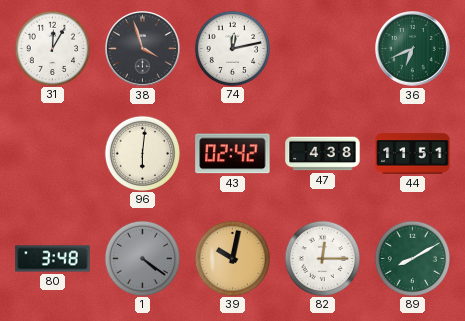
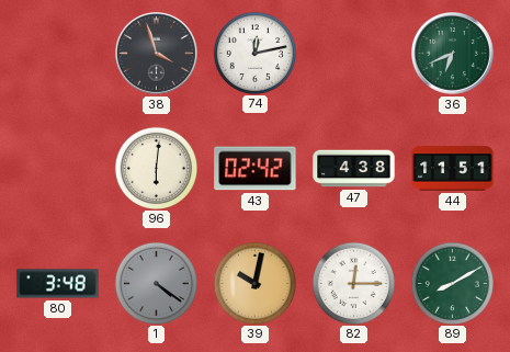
31: 12:05 -> none
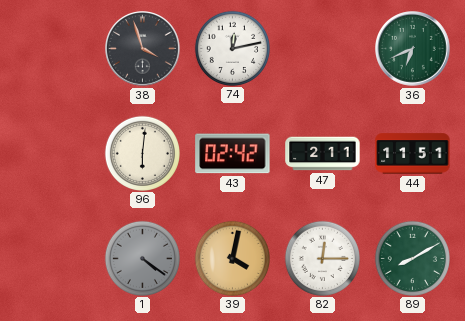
47: 4:38 -> 2:11
80: 3:48 -> none
39: 10:02 -> 4:02
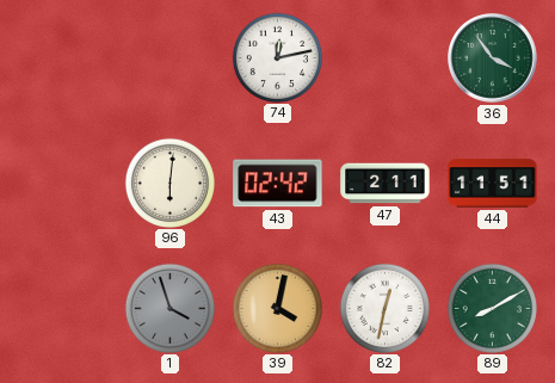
38: 3:57 -> none
36: 6:41 -> 3:54
1: 4:21 -> 3:57
82: 12:15 -> 12:32
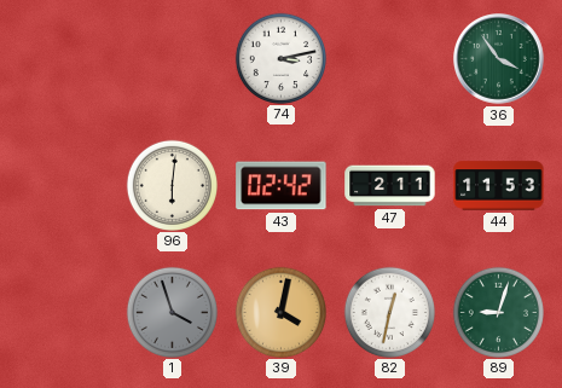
74: 12:13 -> 3:13
44: 11:51 -> 11:53
89: 8:10 -> 9:03
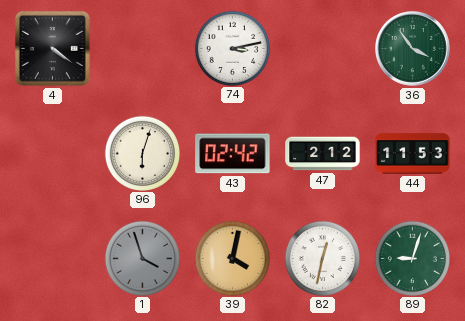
4: none -> 4:21
96: 6:01 -> 6:03
47: 2:11 -> 2:12
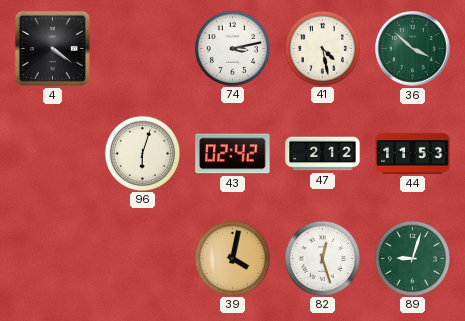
41: none -> 4:28
36: 3:54 -> 3:52
1: 3:57 -> none
82: 12:32 -> 12:27
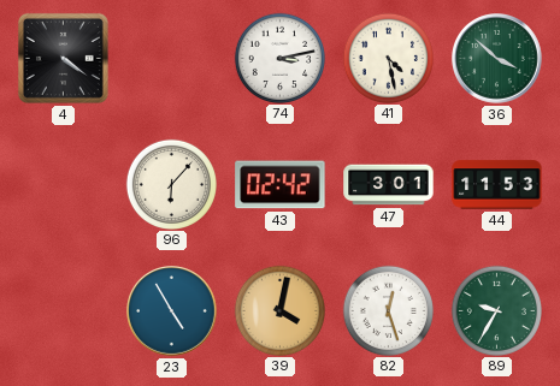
96: 6:03 -> 6:07
47: 2:12 -> 3:01
23: none -> 4:55
89: 9:03 -> 9:35
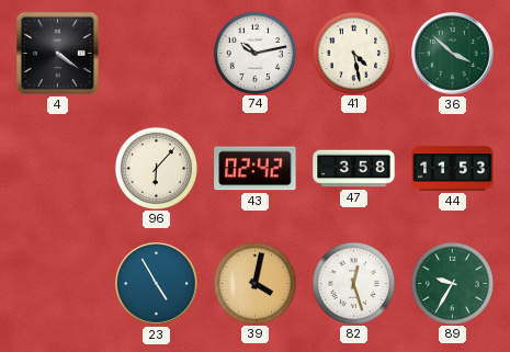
74: 3:13 -> 10:13
47: 3:01 -> 3:58
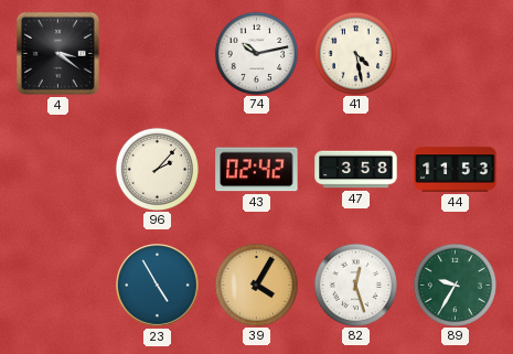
4: 4:21 -> 3:21
36: 3:52 -> none
96: 6:07 -> 2:07
39: 4:02 -> 4:05
